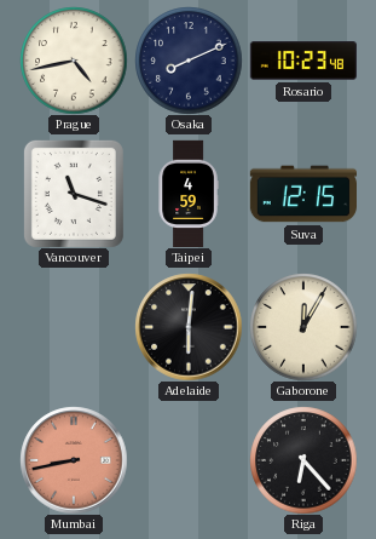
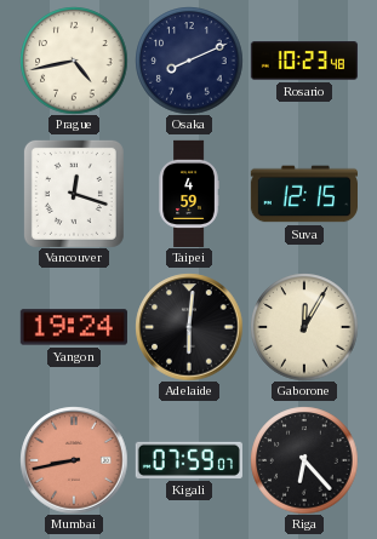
Vancouver: 11:18 -> 12:18
Yangon: none -> 19:24
Kigali: none -> 07:59
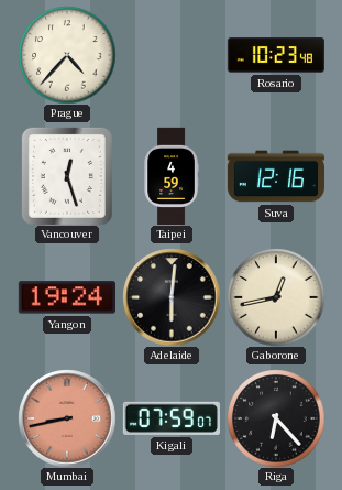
Prague: 4:43 -> 4:37
Osaka: 8:11 -> none
Vancouver: 12:18 -> 12:27
Suva: 12:15 -> 12:16
Gaborone: 12:05 -> 12:43
